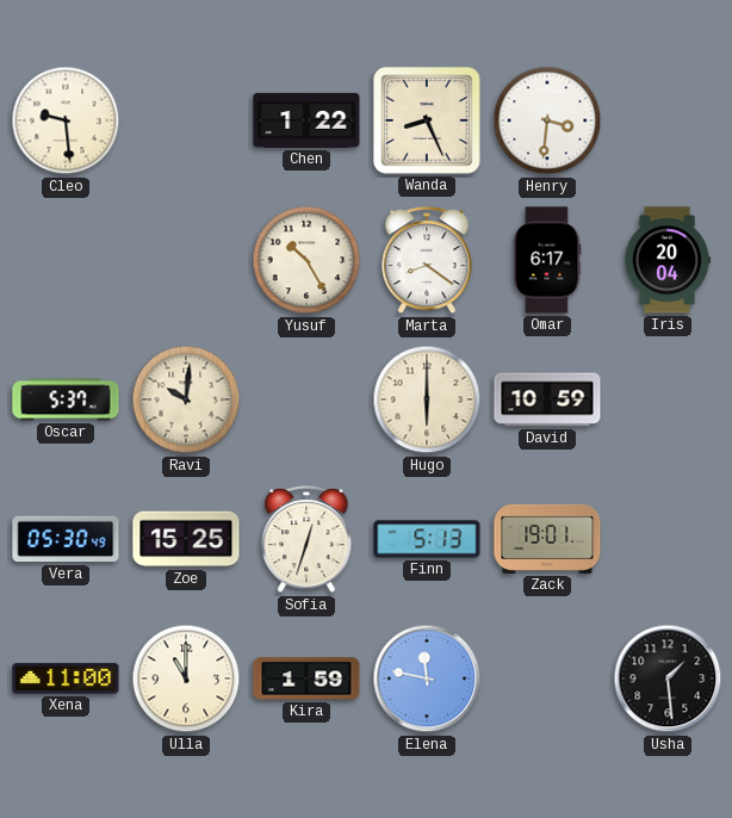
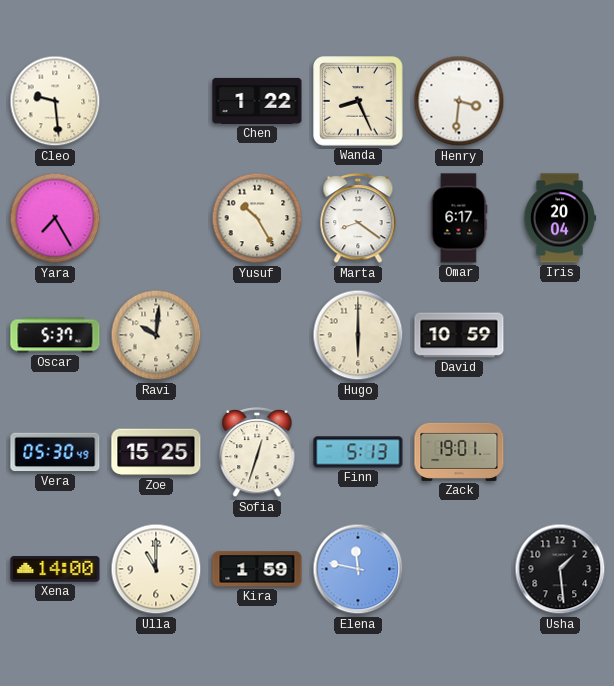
Yara: none -> 7:25
Xena: 11:00 -> 14:00
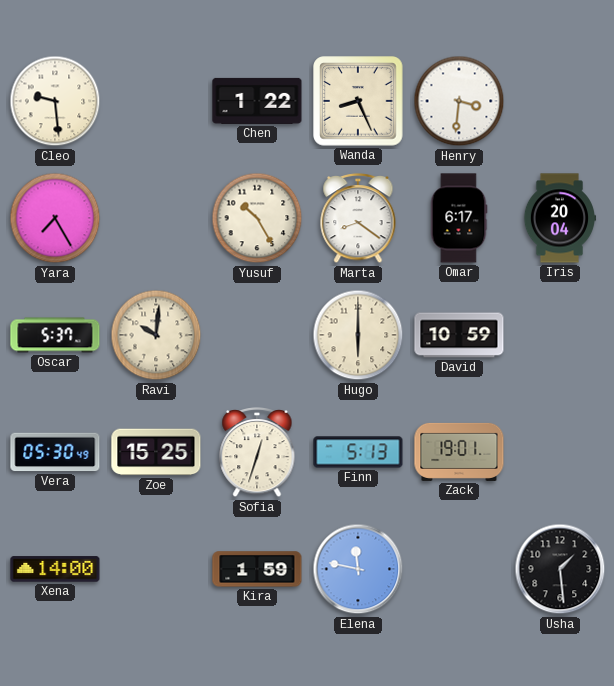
Ulla: 11:00 -> none
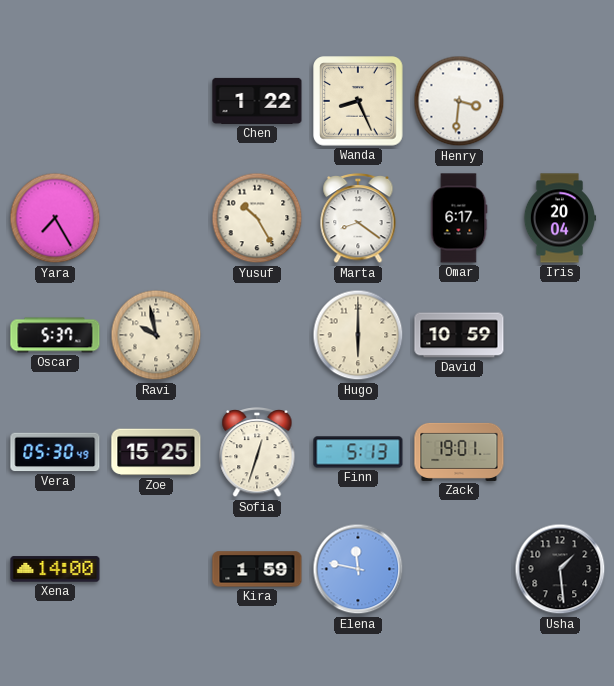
Cleo: 9:29 -> none
Ravi: 10:01 -> 9:58
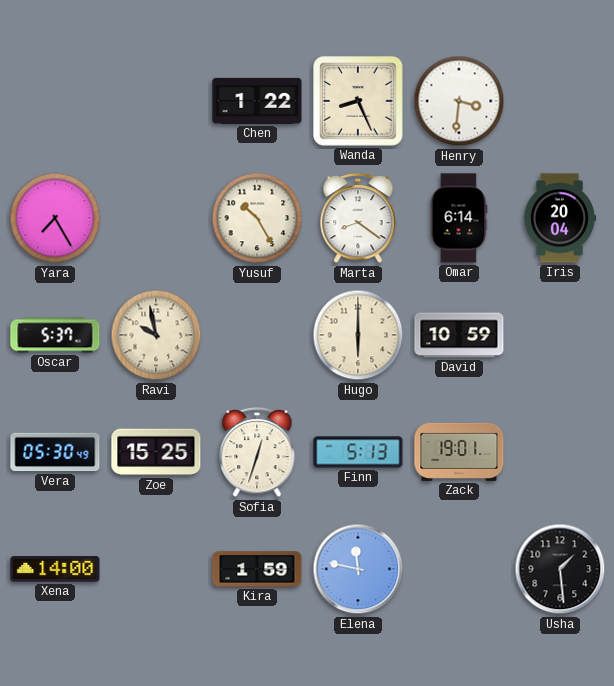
Omar: 6:17 -> 6:14
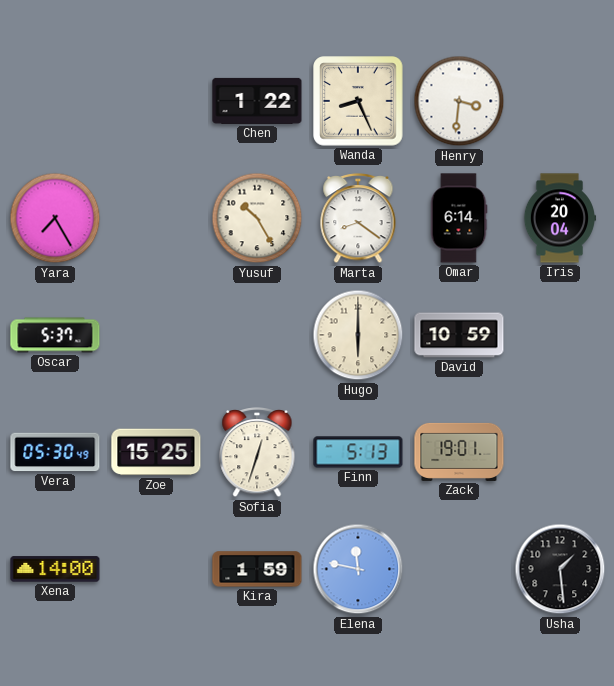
Ravi: 9:58 -> none
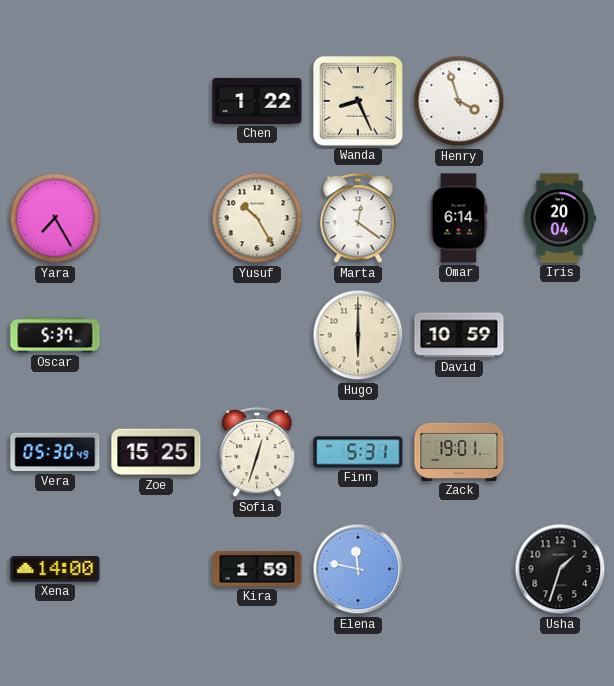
Henry: 3:31 -> 3:57
Marta: 8:21 -> 12:21
Finn: 5:13 -> 5:31
Usha: 1:29 -> 1:33
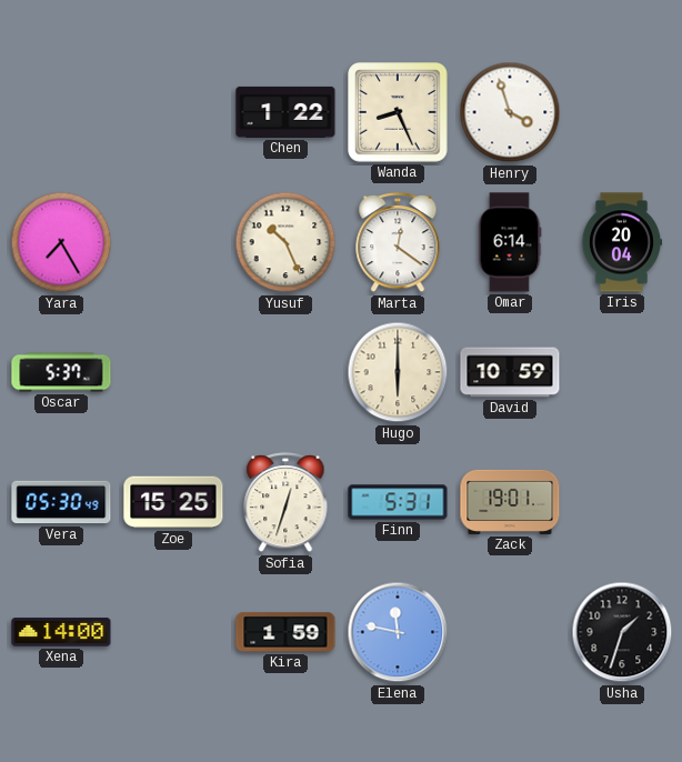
Yusuf: 10:25 -> 10:26
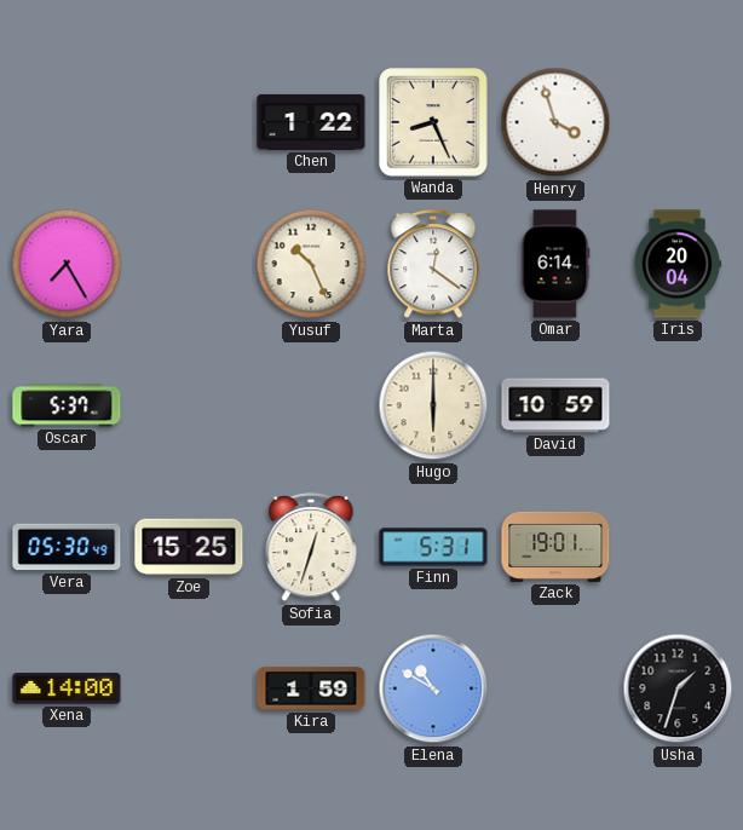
Elena: 11:47 -> 10:50
